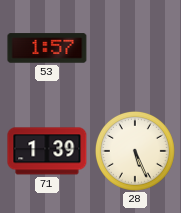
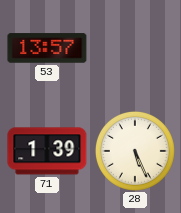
53: 1:57 -> 13:57
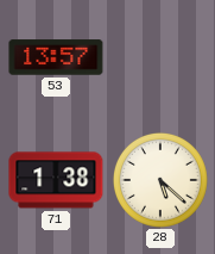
71: 1:39 -> 1:38
28: 5:26 -> 5:22
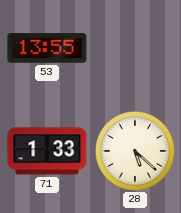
53: 13:57 -> 13:55
71: 1:38 -> 1:33
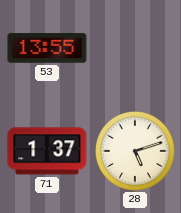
71: 1:33 -> 1:37
28: 5:22 -> 5:12
